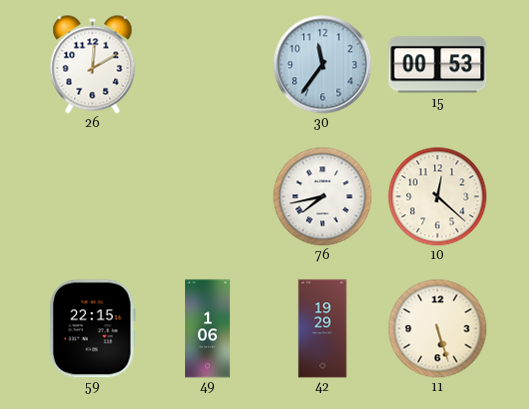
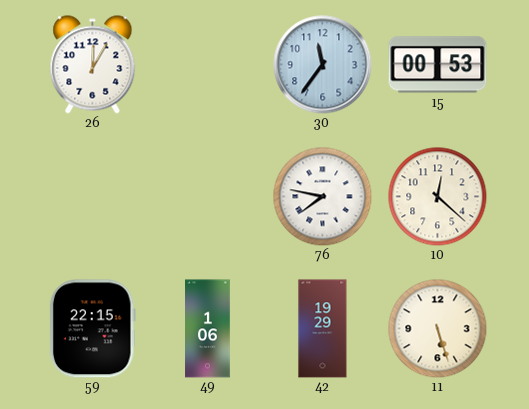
26: 12:10 -> 12:05
76: 7:43 -> 7:47
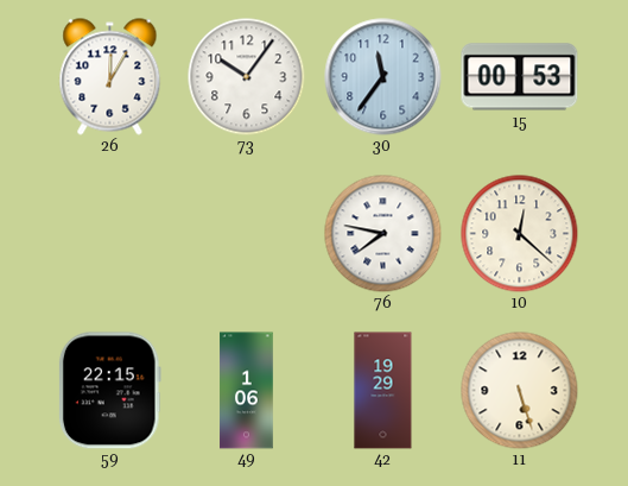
73: none -> 10:06
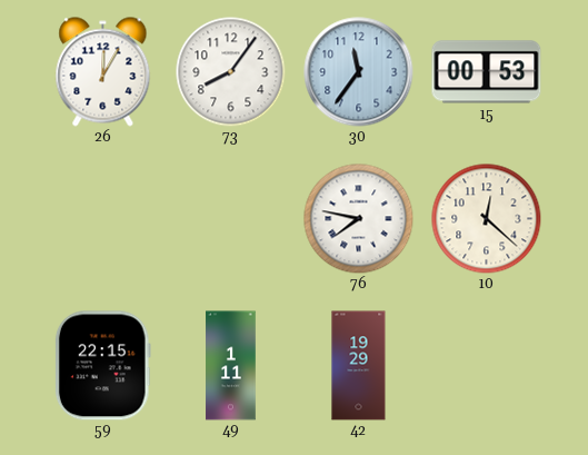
73: 10:06 -> 8:06
49: 1:06 -> 1:11
11: 5:27 -> none
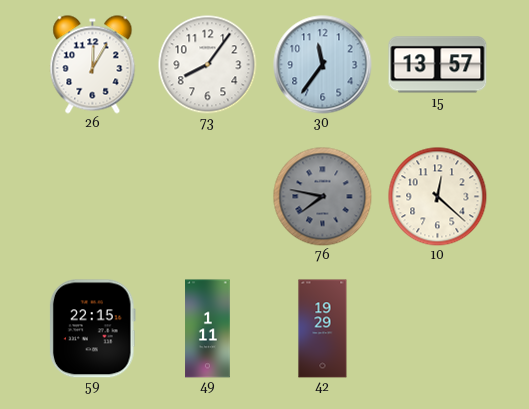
15: 00:53 -> 13:57
76 dial: white -> grey
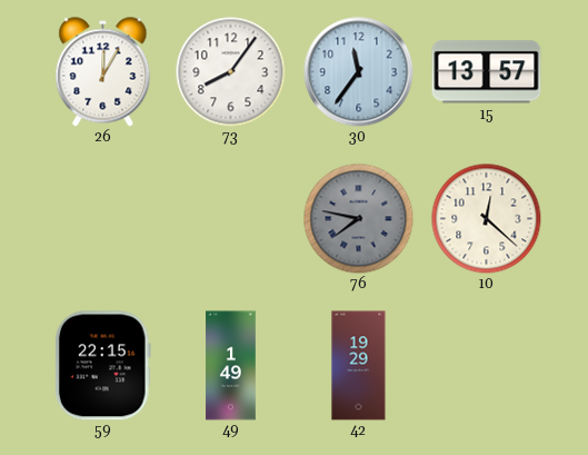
49: 1:11 -> 1:49
